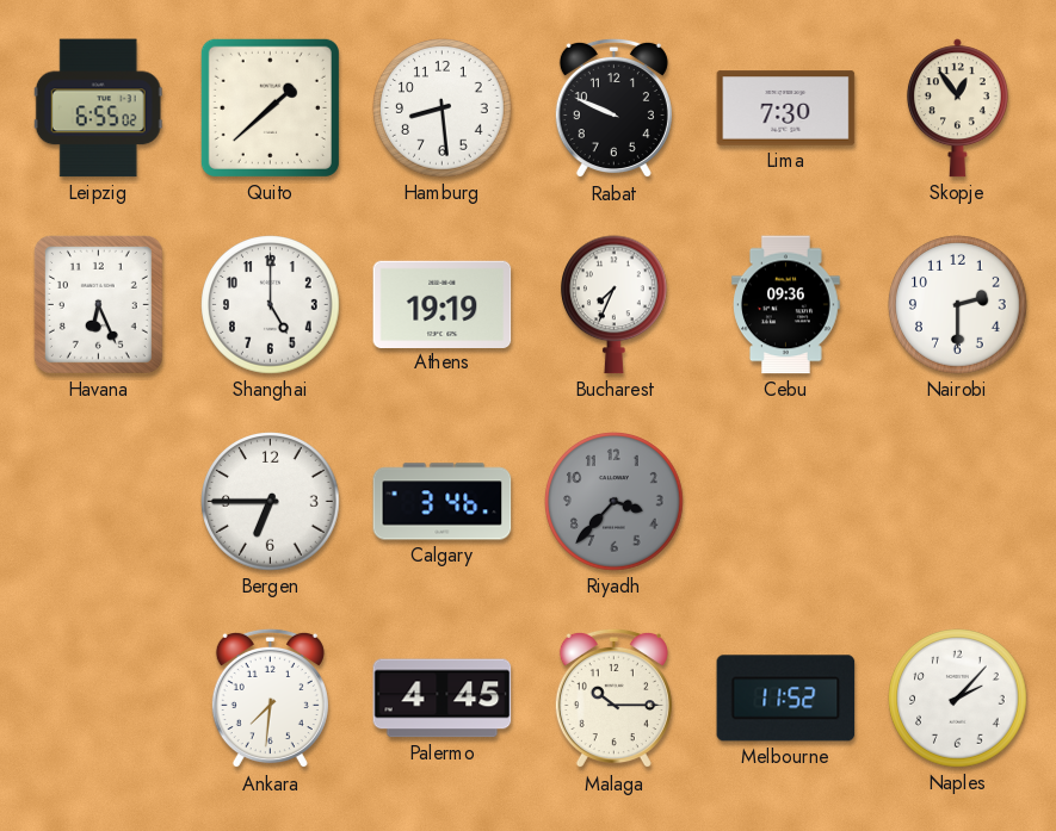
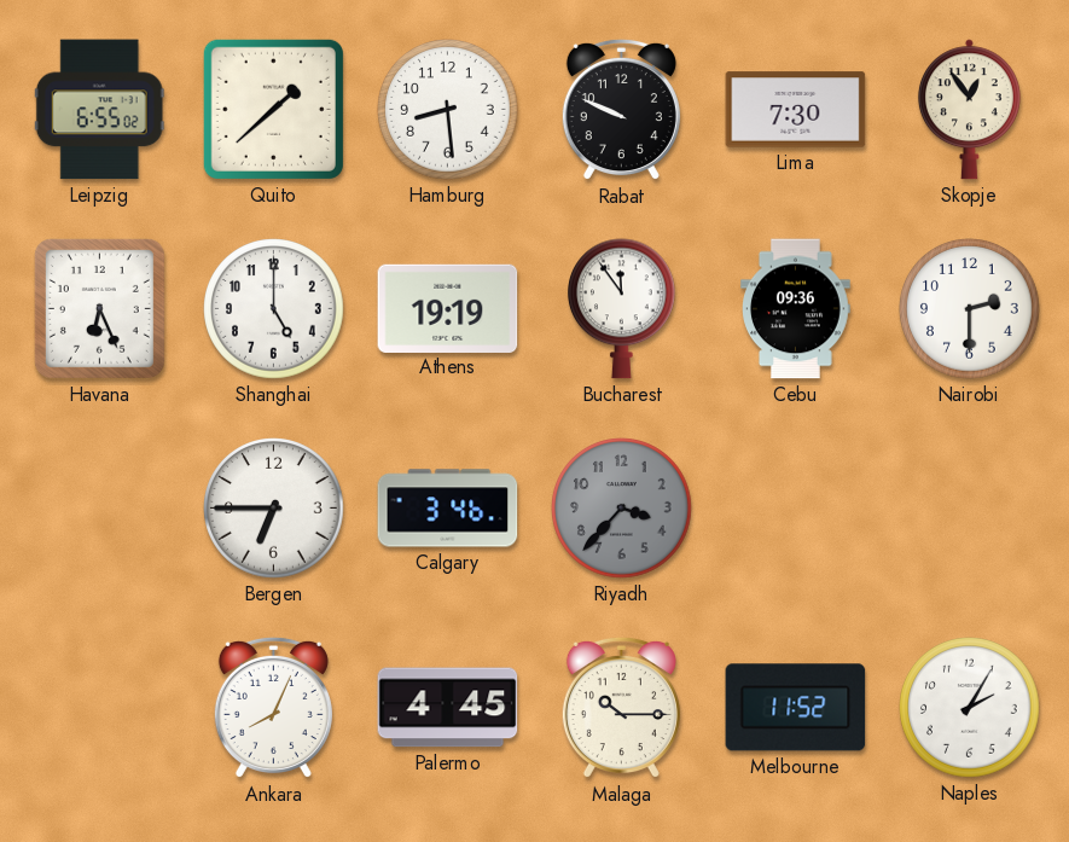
Bucharest: 7:34 -> 11:54
Ankara: 7:31 -> 8:04
Naples: 2:07 -> 2:05
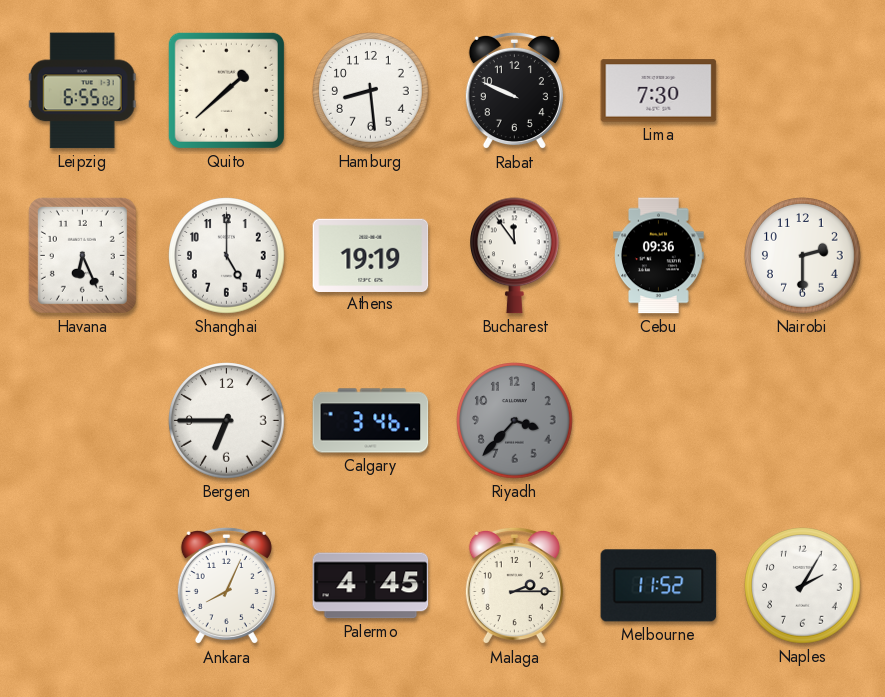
Skopje: 12:54 -> none
Malaga: 10:15 -> 2:15
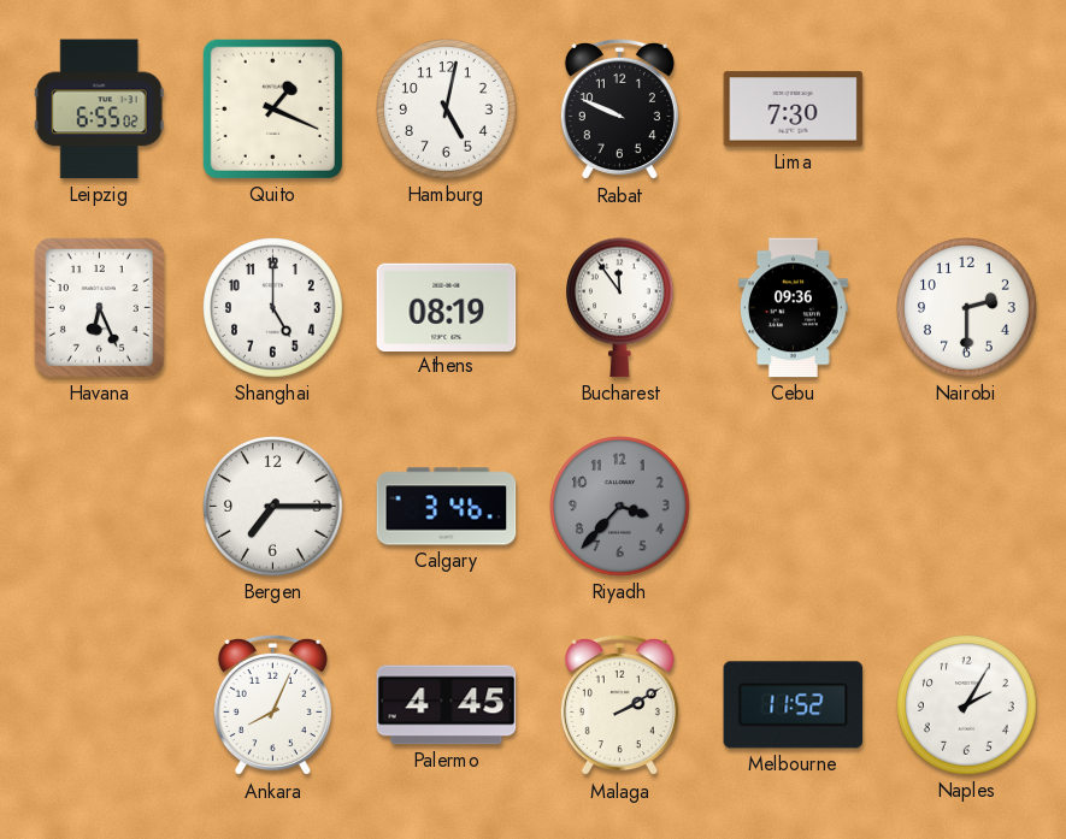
Quito: 1:38 -> 1:19
Hamburg: 8:29 -> 5:02
Athens: 19:19 -> 08:19
Bergen: 6:45 -> 7:15
Malaga: 2:15 -> 2:10
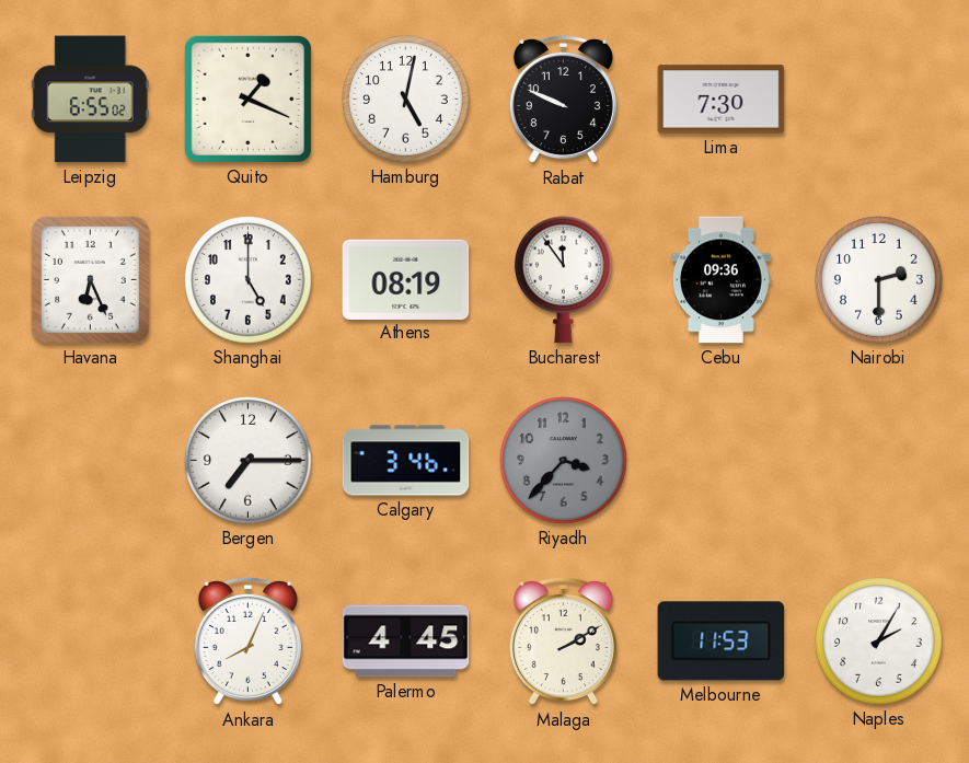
Melbourne: 11:52 -> 11:53
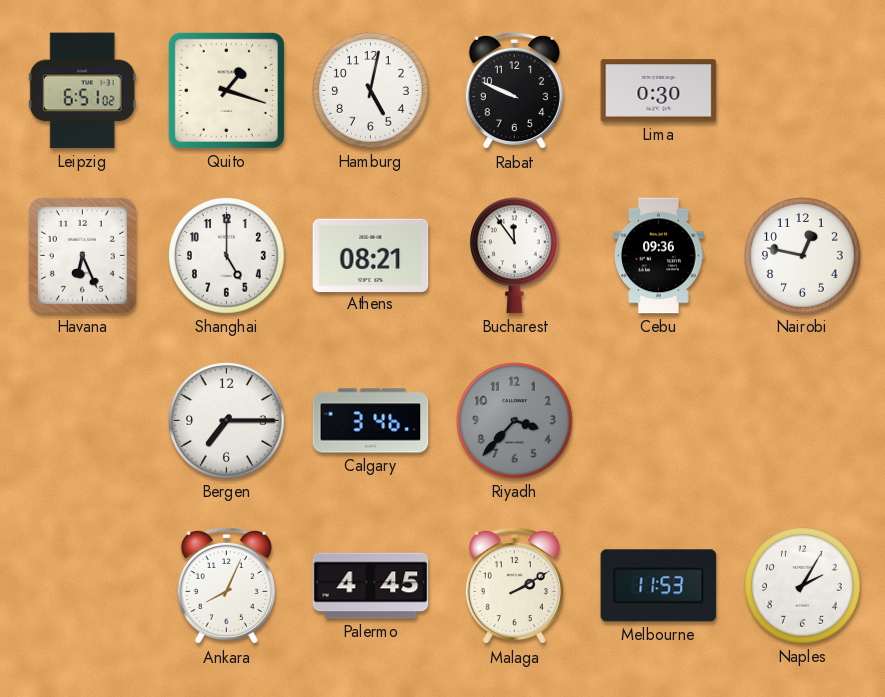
Leipzig: 6:55 -> 6:51
Quito: 1:19 -> 1:18
Lima: 7:30 -> 0:30
Athens: 08:19 -> 08:21
Nairobi: 2:30 -> 12:47
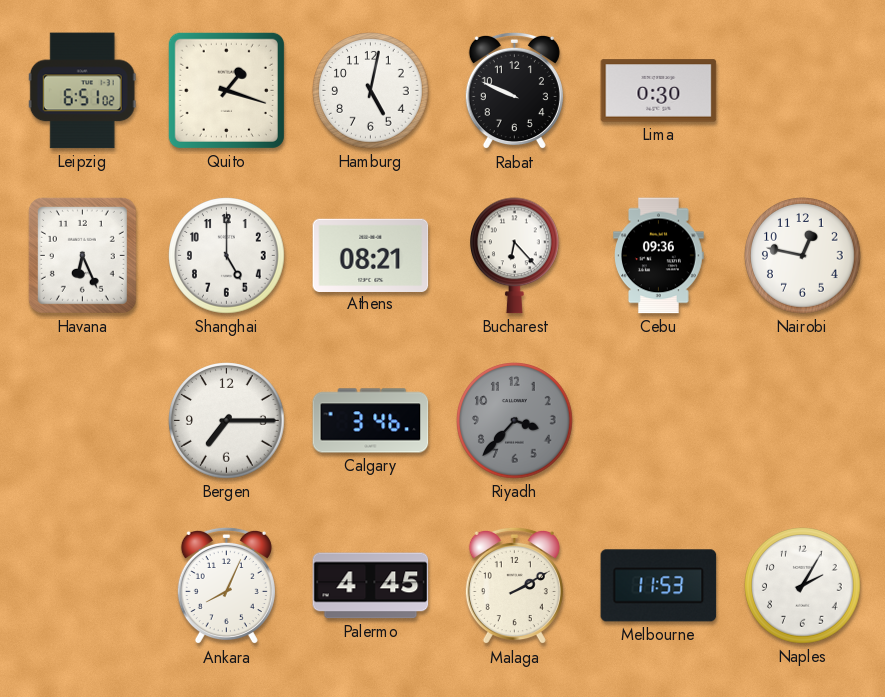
Bucharest: 11:54 -> 6:23
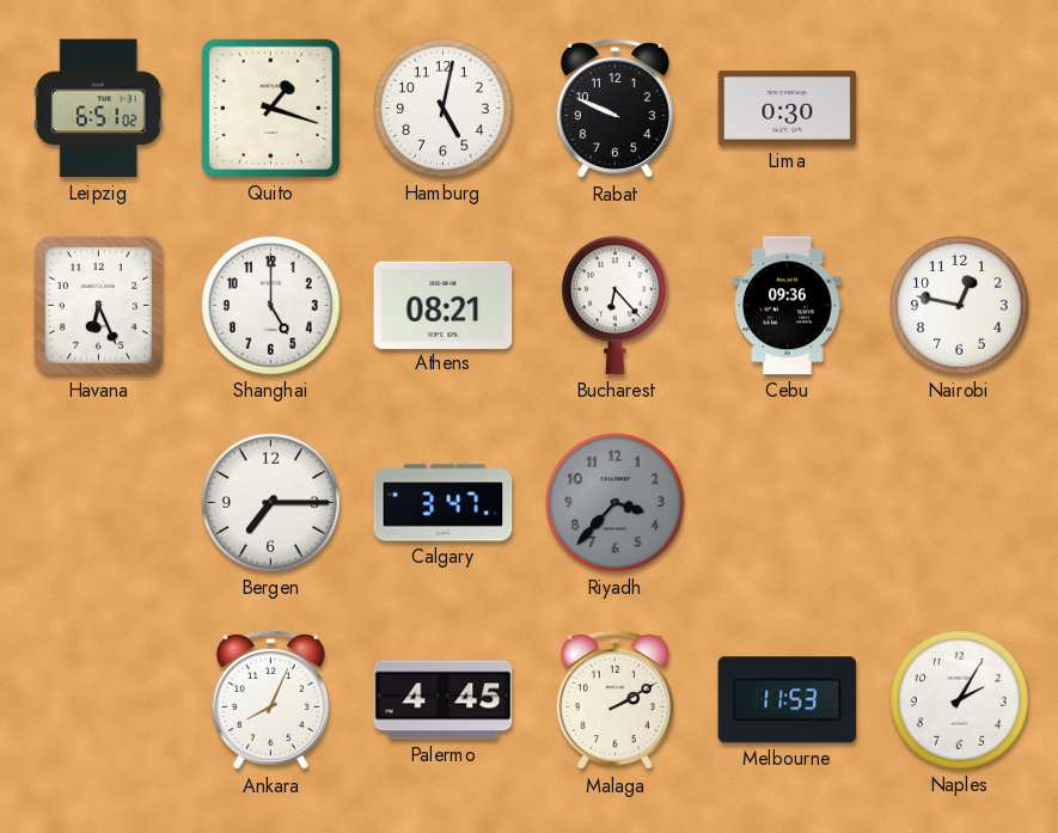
Calgary: 3:46 -> 3:47
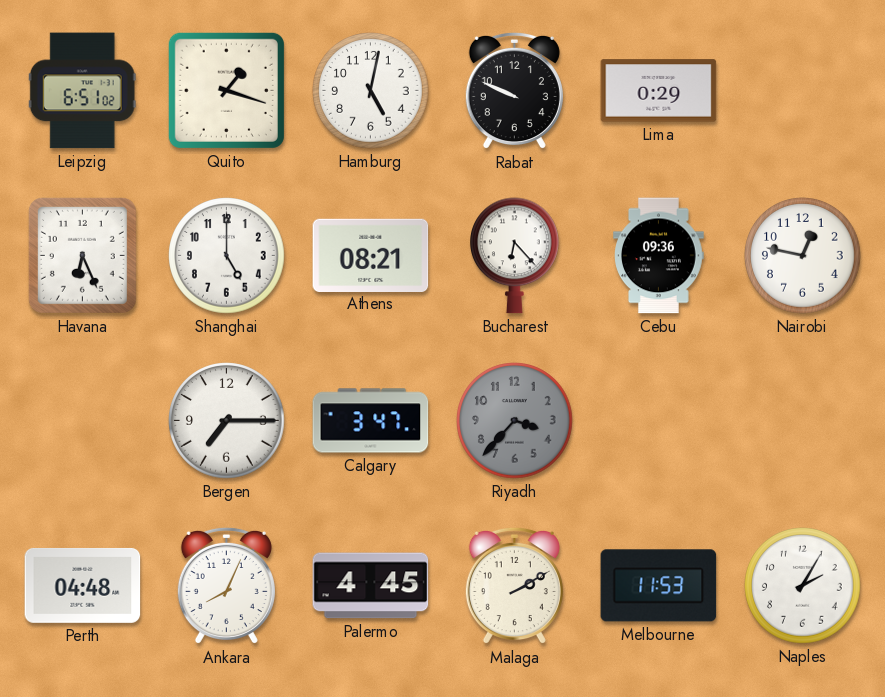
Lima: 0:30 -> 0:29
Perth: none -> 04:48
